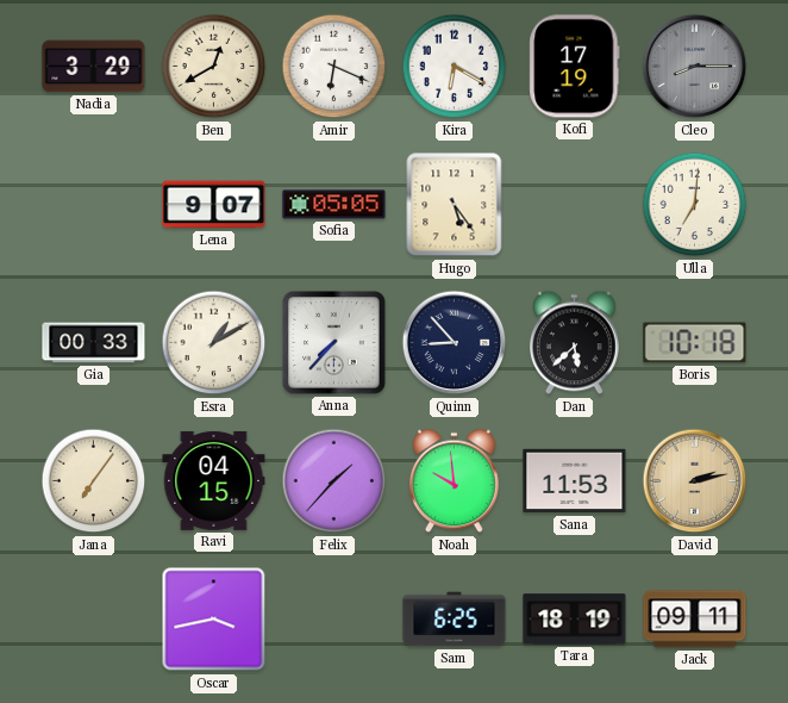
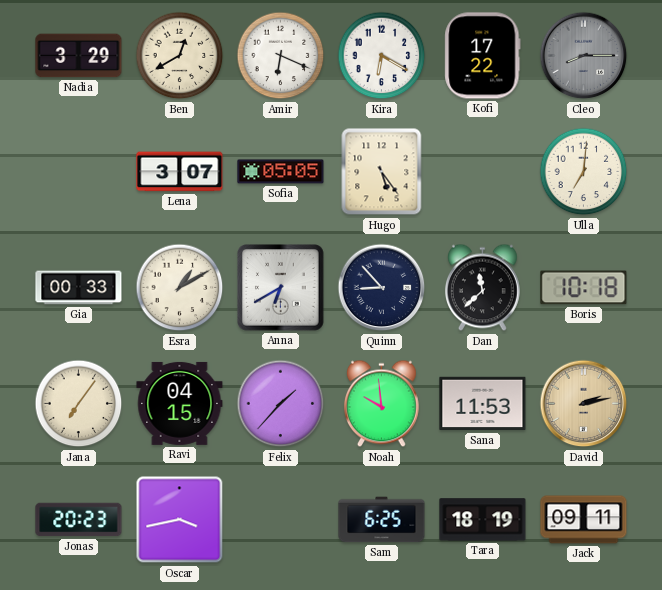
Kofi: 17:19 -> 17:22
Lena: 9:07 -> 3:07
Anna: 7:37 -> 6:40
Dan: 5:38 -> 11:38
Jonas: none -> 20:23
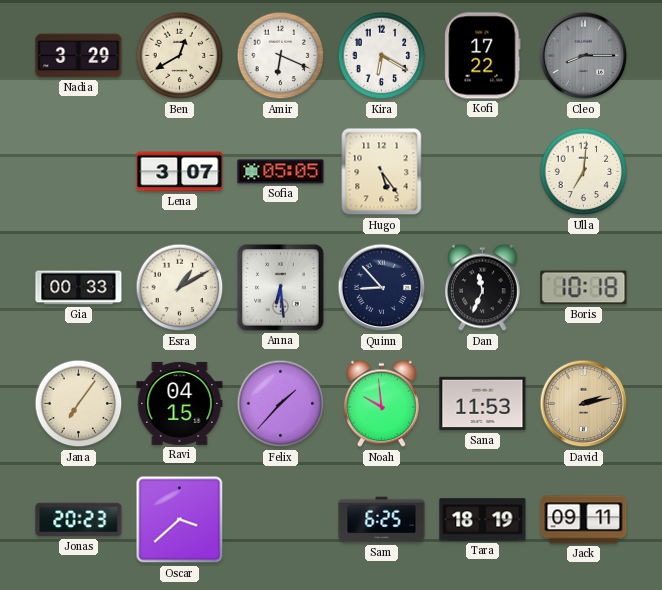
Anna: 6:40 -> 6:29
Dan: 11:38 -> 11:34
Oscar: 3:43 -> 3:38
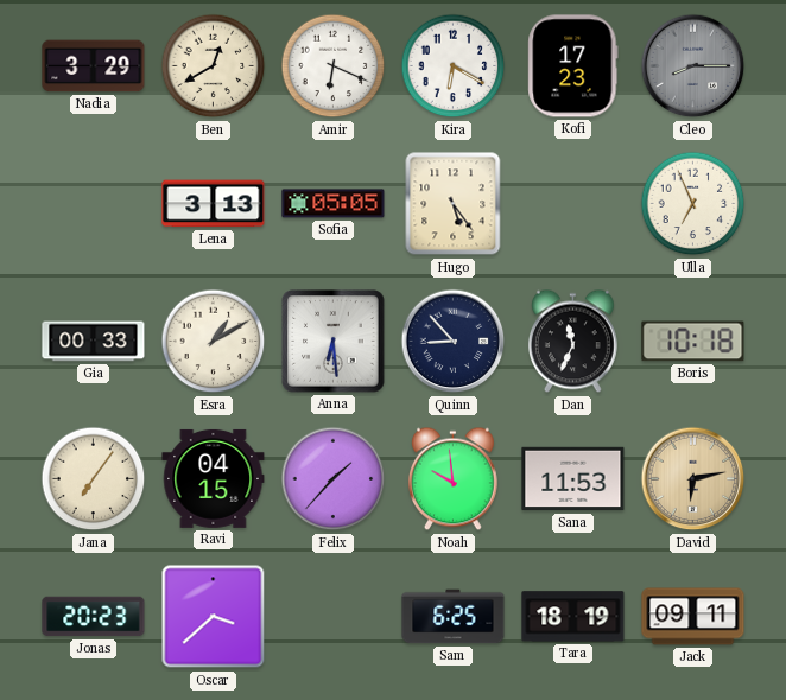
Kofi: 17:22 -> 17:23
Lena: 3:07 -> 3:13
Ulla: 7:01 -> 6:56
David: 2:13 -> 6:13
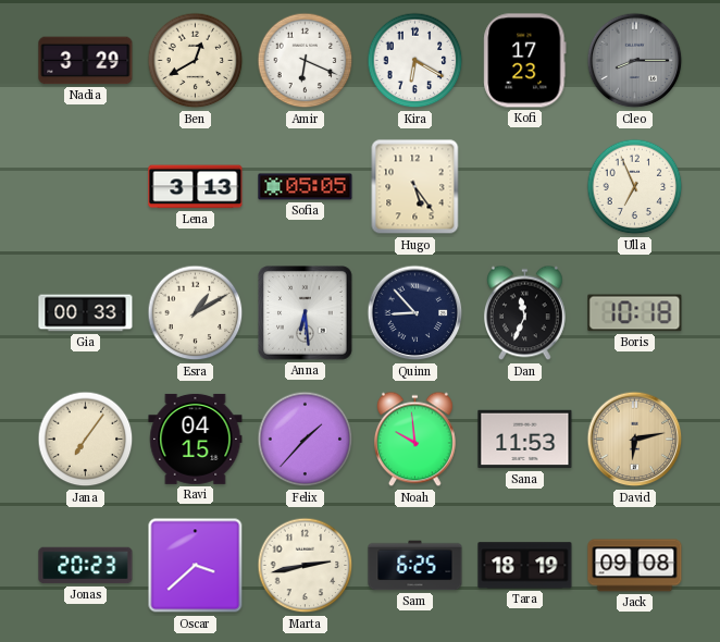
Marta: none -> 2:43
Jack: 09:11 -> 09:08
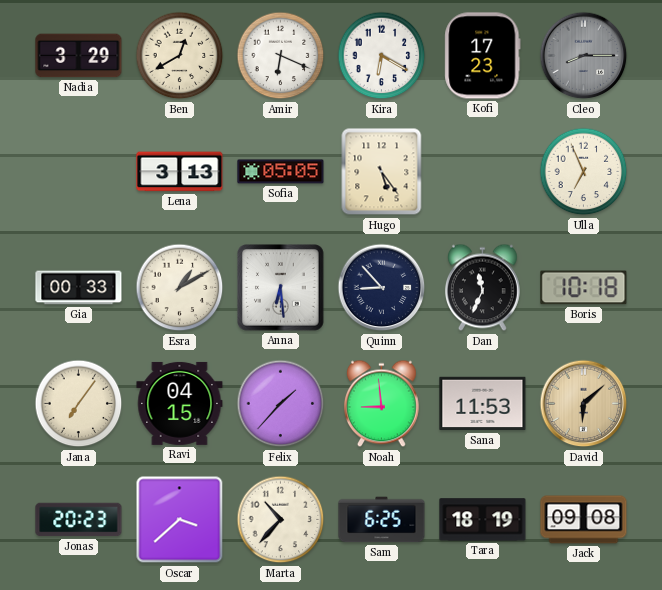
Noah: 9:59 -> 8:59
David: 6:13 -> 6:08
Marta: 2:43 -> 10:37
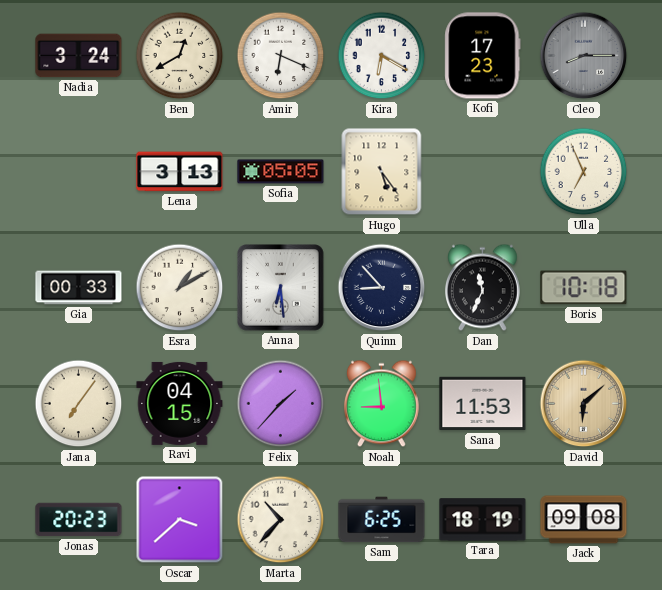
Nadia: 3:29 -> 3:24
